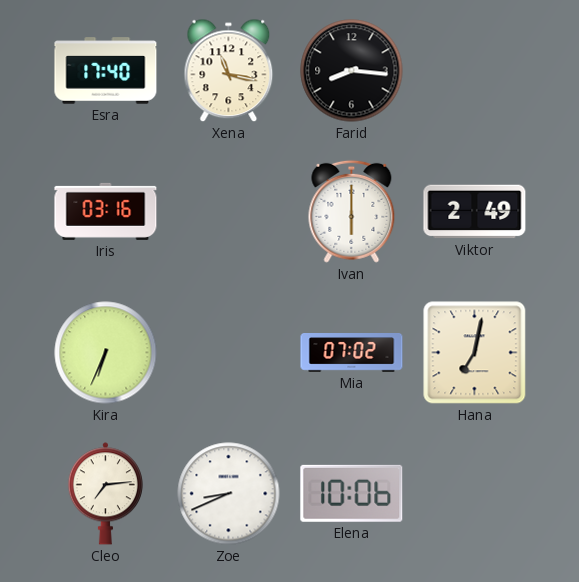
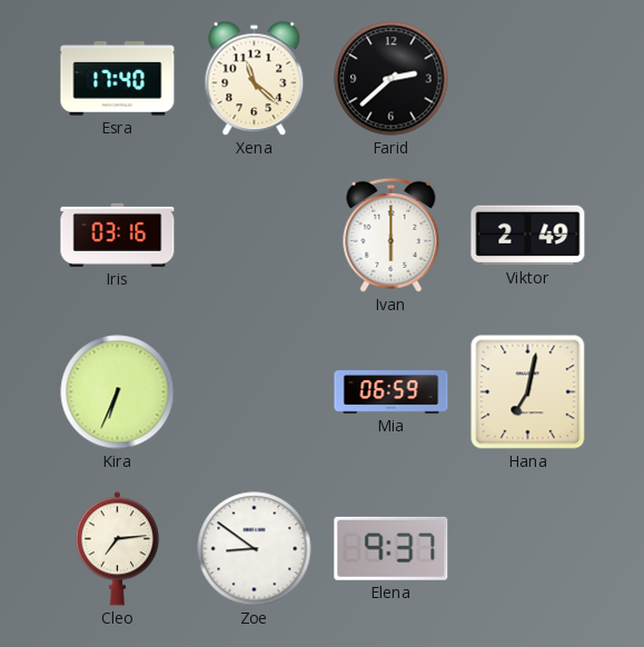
Xena: 11:17 -> 11:22
Farid: 8:16 -> 2:38
Mia: 07:02 -> 06:59
Zoe: 8:41 -> 8:51
Elena: 10:06 -> 9:37
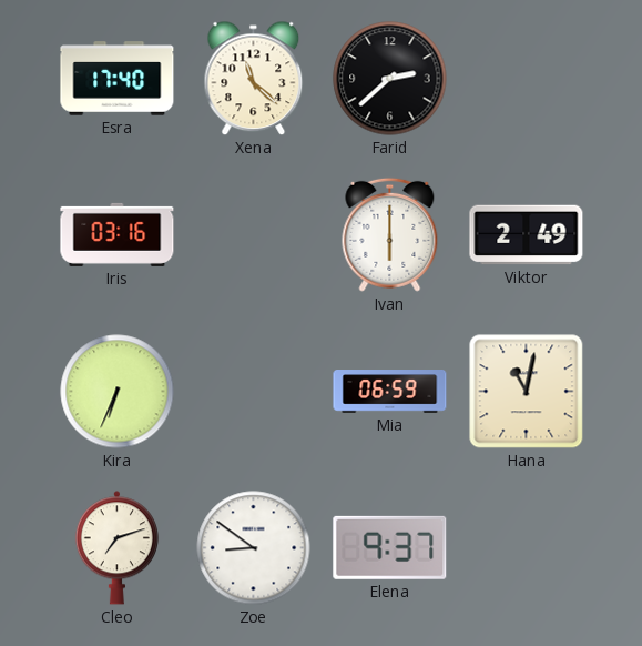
Hana: 7:02 -> 11:02
Cleo: 7:14 -> 7:12
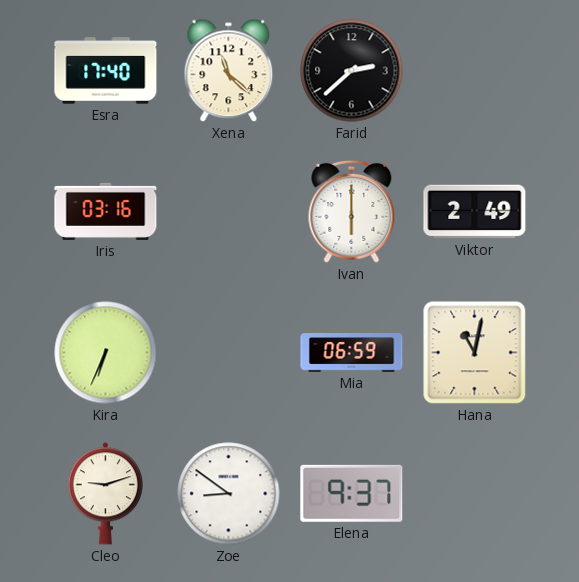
Cleo: 7:12 -> 9:12
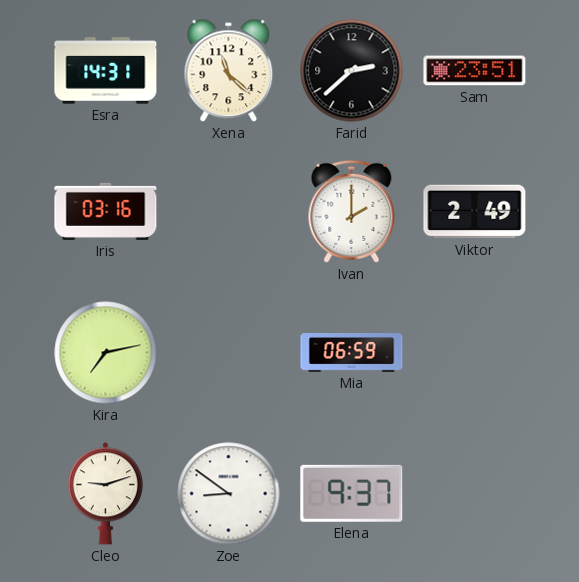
Esra: 17:40 -> 14:31
Sam: none -> 23:51
Ivan: 6:00 -> 2:00
Kira: 6:34 -> 7:13
Hana: 11:02 -> none
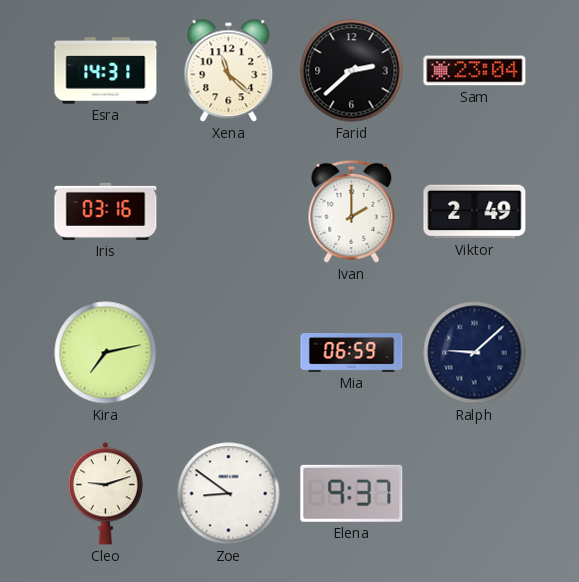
Sam: 23:51 -> 23:04
Ralph: none -> 9:08
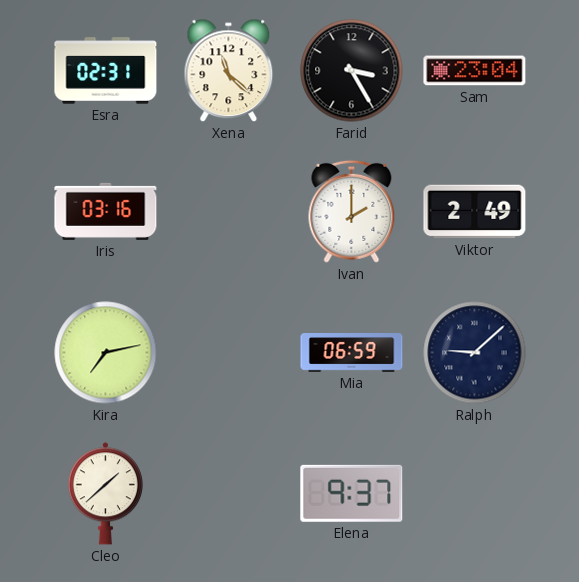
Esra: 14:31 -> 02:31
Farid: 2:38 -> 3:25
Cleo: 9:12 -> 1:38
Zoe: 8:51 -> none
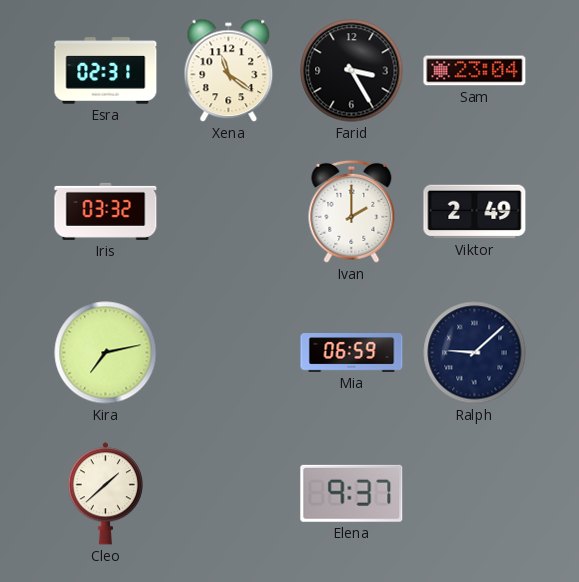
Xena: 11:22 -> 11:21
Iris: 03:16 -> 03:32
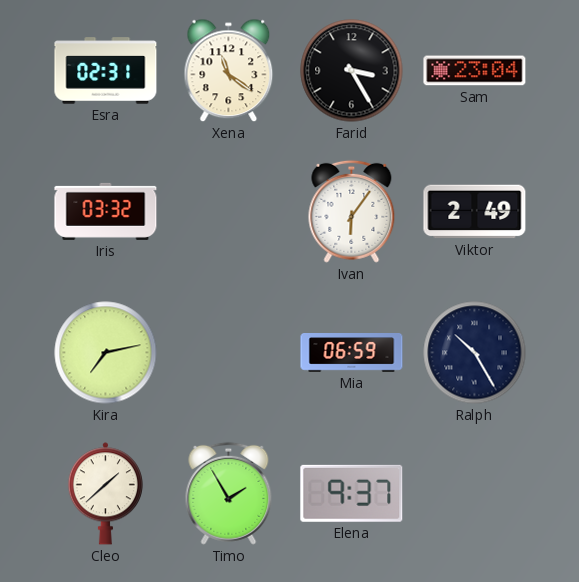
Ivan: 2:00 -> 6:06
Ralph: 9:08 -> 10:25
Timo: none -> 1:55
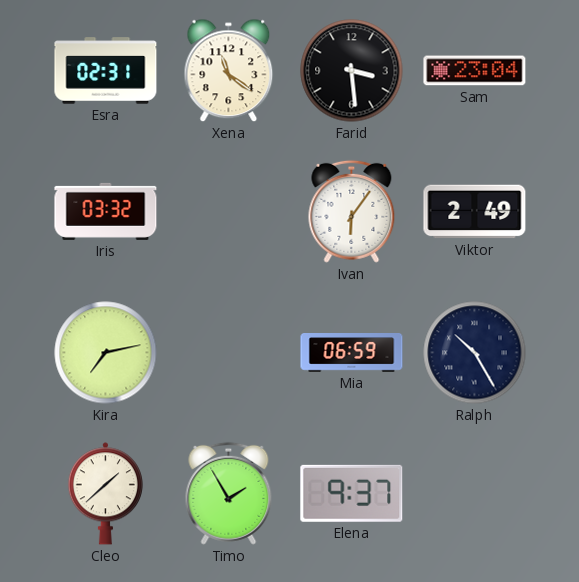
Farid: 3:25 -> 3:29
